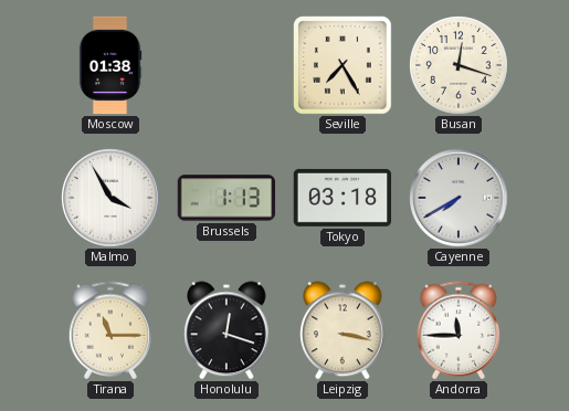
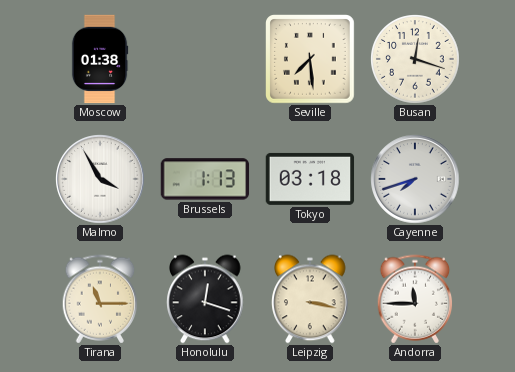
Seville: 7:25 -> 7:29
Cayenne: 7:40 -> 7:42
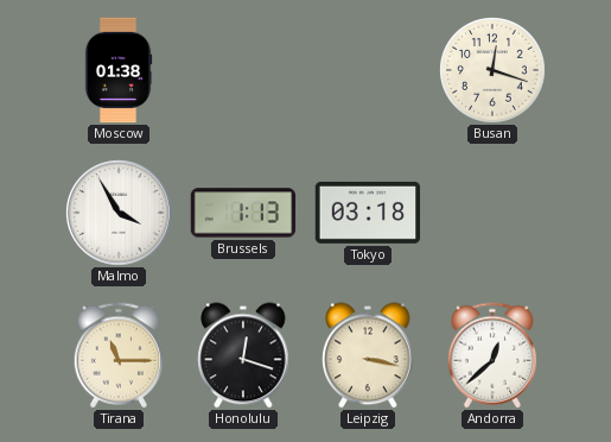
Seville: 7:29 -> none
Cayenne: 7:42 -> none
Andorra: 11:45 -> 12:38
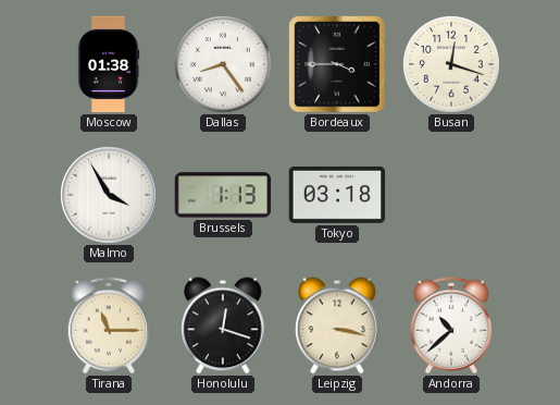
Dallas: none -> 8:24
Bordeaux: none -> 3:45
Andorra: 12:38 -> 10:38
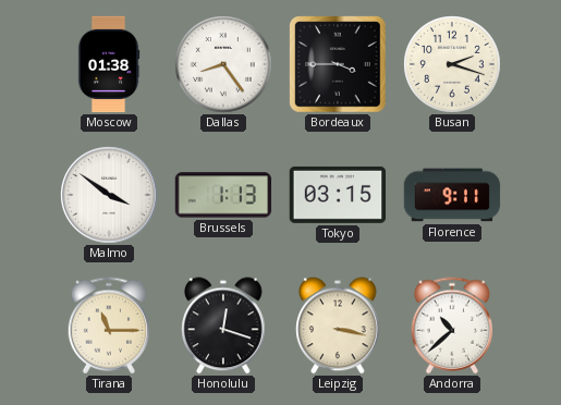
Busan: 12:18 -> 2:18
Malmo: 3:55 -> 3:51
Tokyo: 03:18 -> 03:15
Florence: none -> 9:11
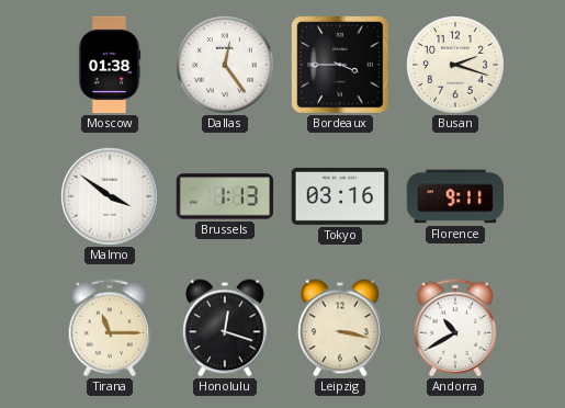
Dallas: 8:24 -> 12:24
Tokyo: 03:15 -> 03:16
Andorra: 10:38 -> 10:40
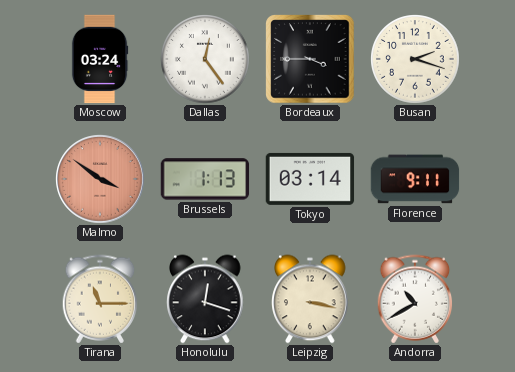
Moscow: 01:38 -> 03:24
Malmo dial: white -> salmon
Tokyo: 03:16 -> 03:14
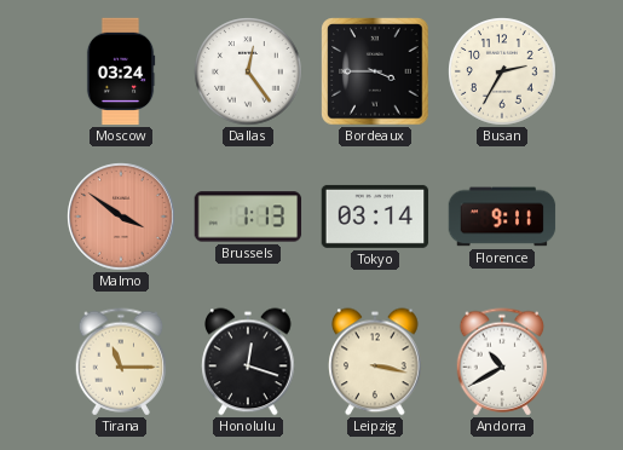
Busan: 2:18 -> 2:35
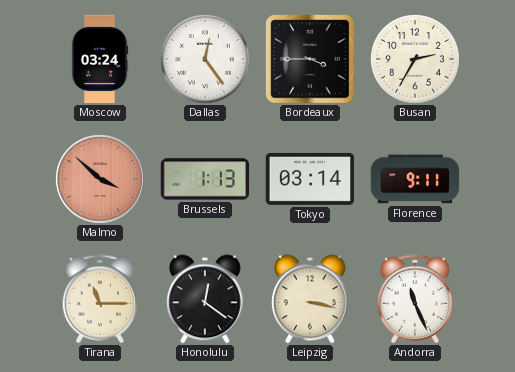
Malmo: 3:51 -> 3:52
Honolulu: 12:18 -> 12:21
Andorra: 10:40 -> 11:26
